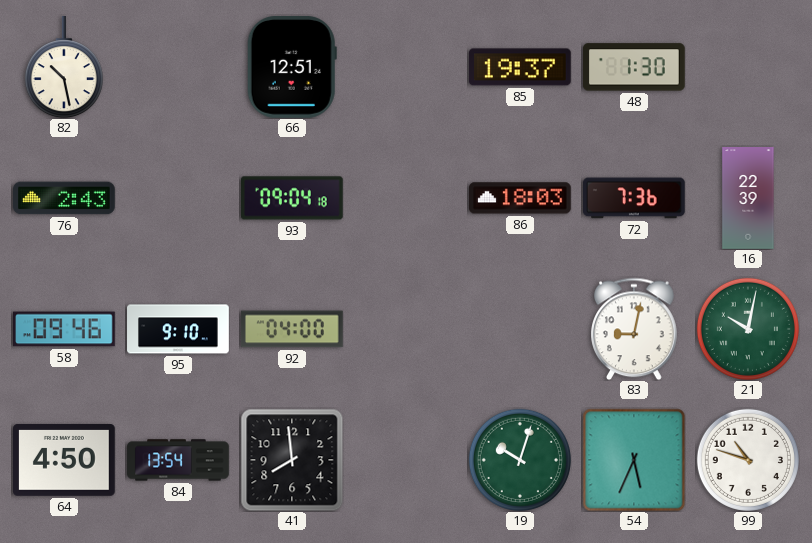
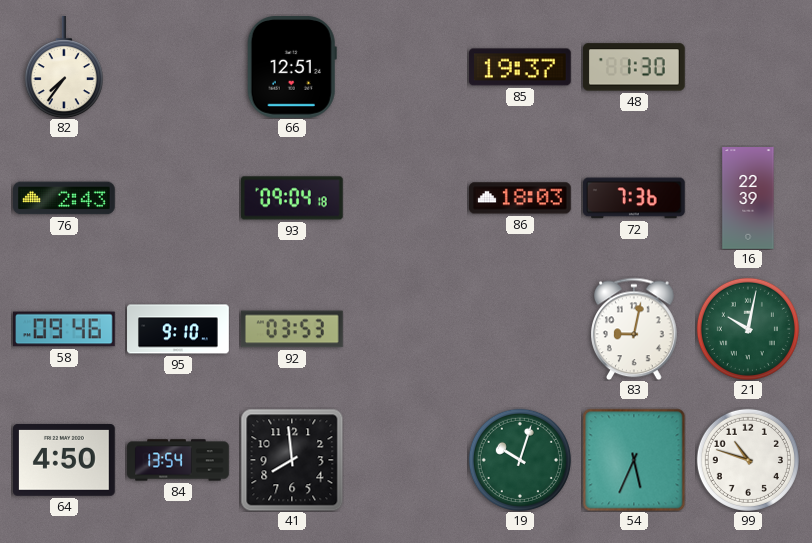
82: 10:28 -> 7:36
92: 04:00 -> 03:53
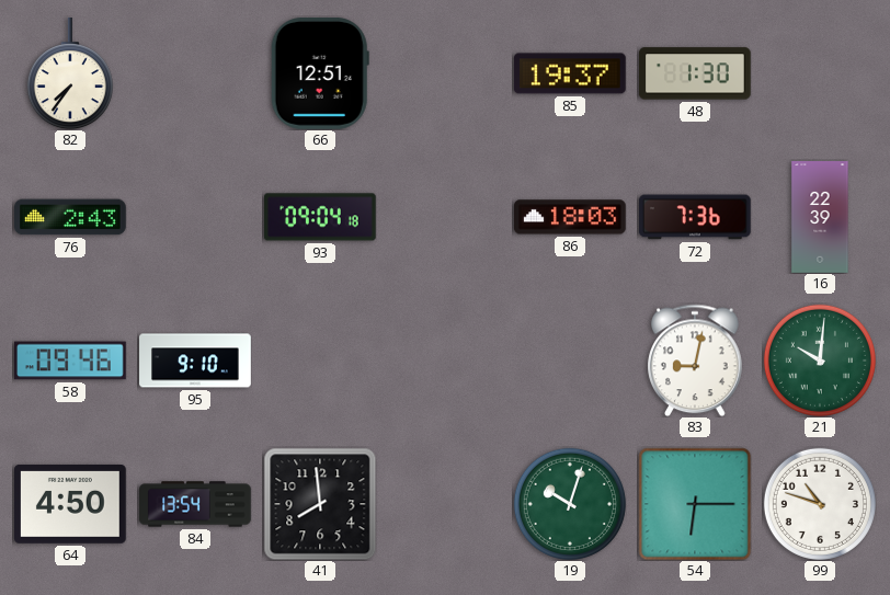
92: 03:53 -> none
21: 10:02 -> 10:01
54: 5:34 -> 6:15
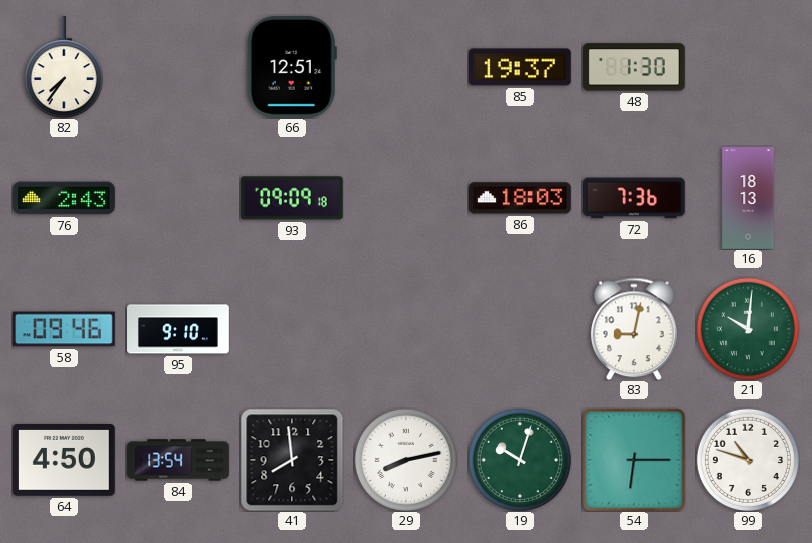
93: 09:04 -> 09:09
16: 22:39 -> 18:13
29: none -> 8:13
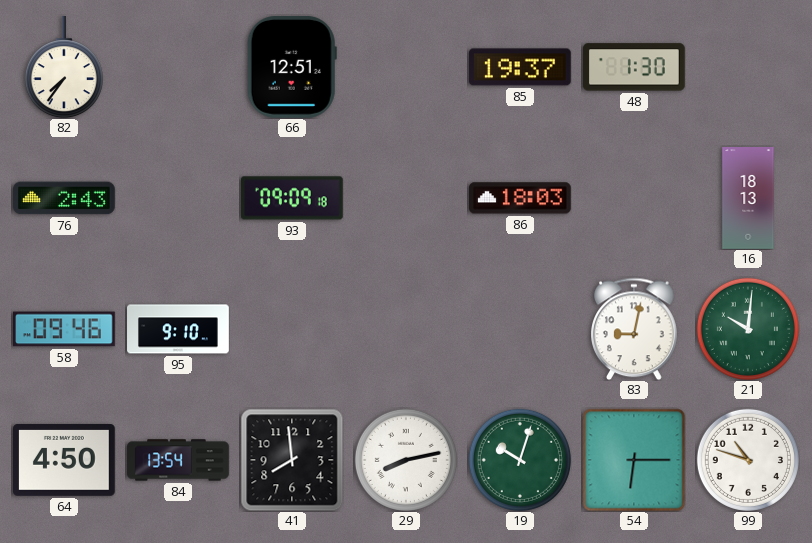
72: 7:36 -> none
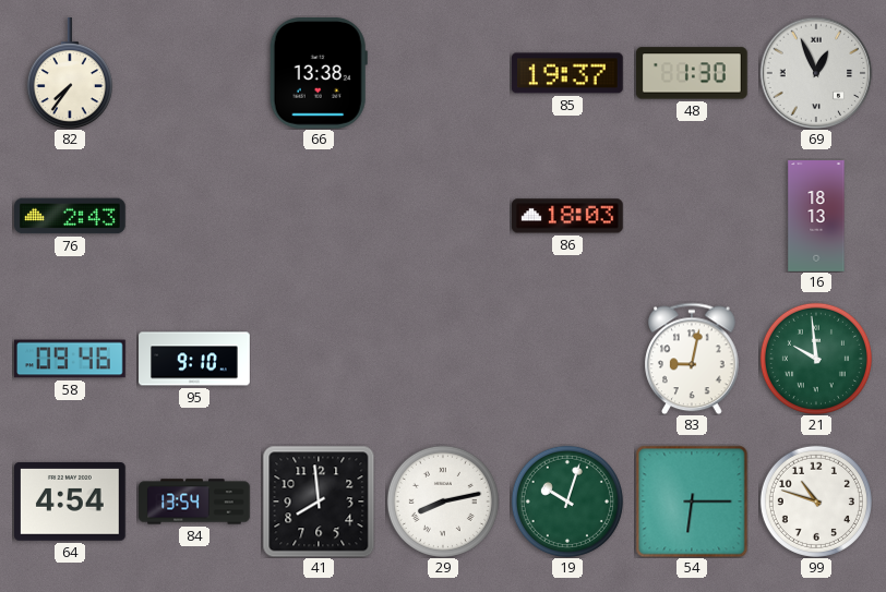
66: 12:51 -> 13:38
69: none -> 12:56
93: 09:09 -> none
21: 10:01 -> 9:59
64: 4:50 -> 4:54
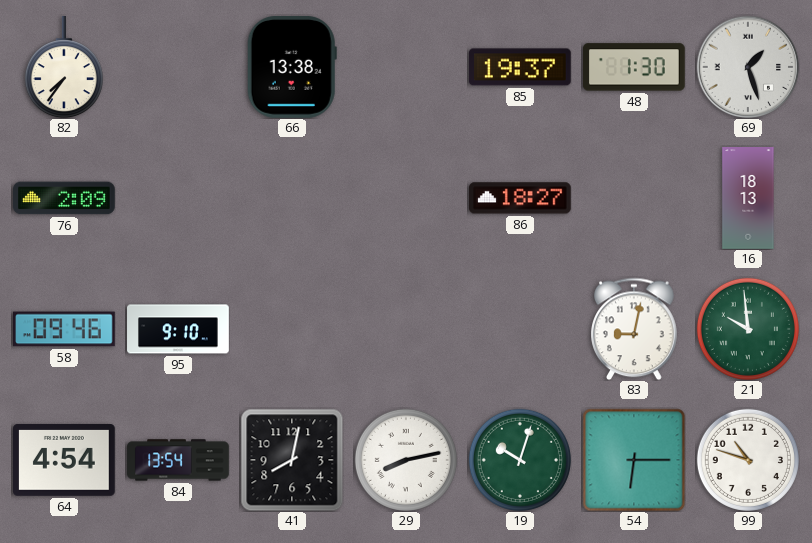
69: 12:56 -> 1:27
76: 2:43 -> 2:09
86: 18:03 -> 18:27
41: 7:59 -> 8:02
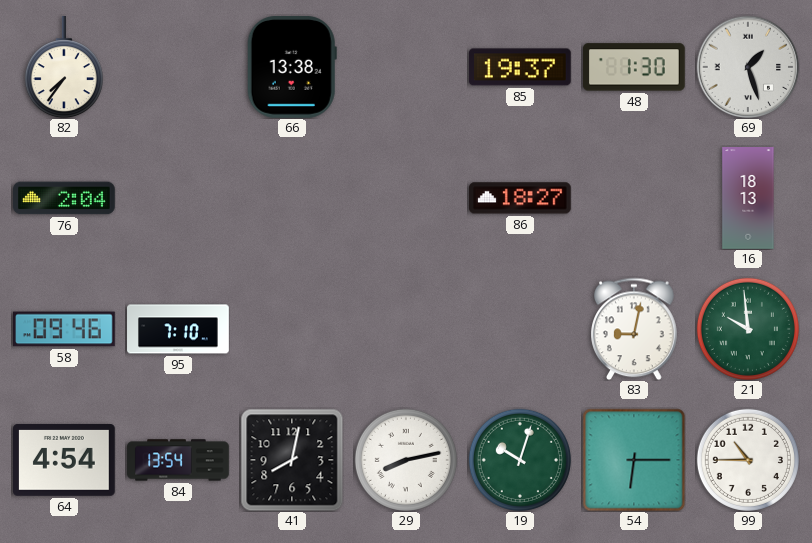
76: 2:09 -> 2:04
95: 9:10 -> 7:10
99: 10:48 -> 10:45
